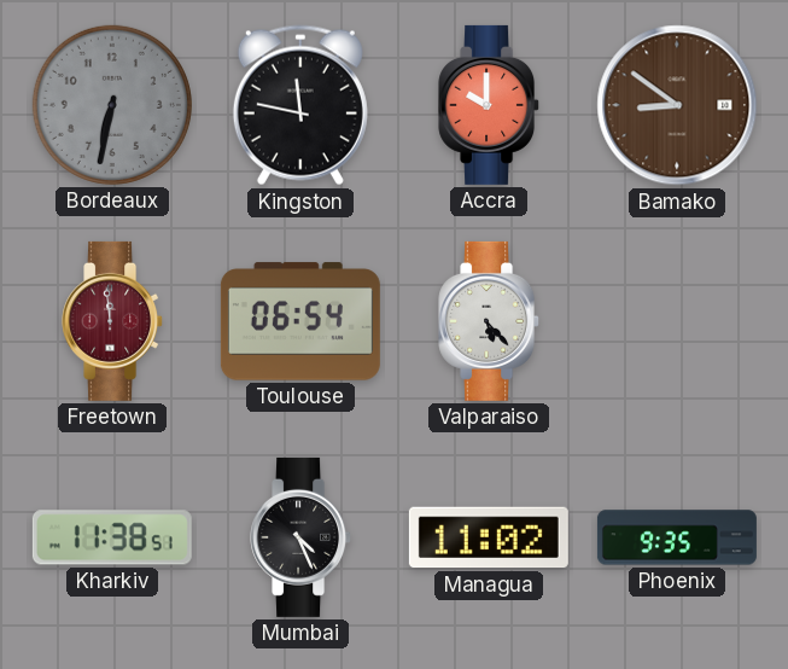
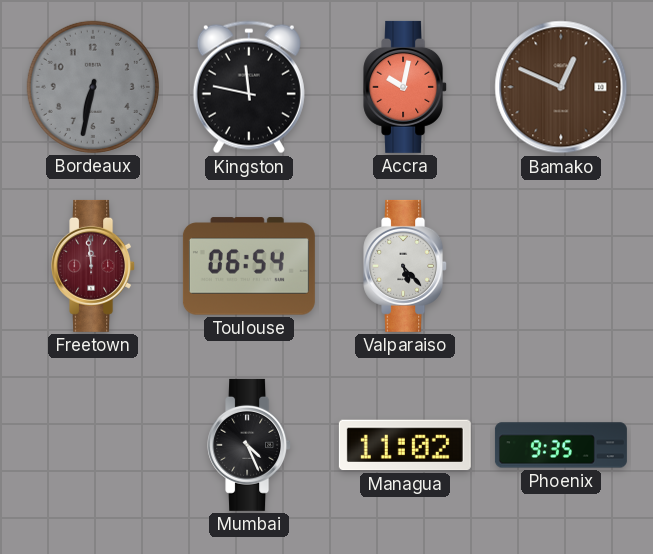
Accra: 10:00 -> 10:02
Bamako: 8:51 -> 12:49
Kharkiv: 11:38 -> none
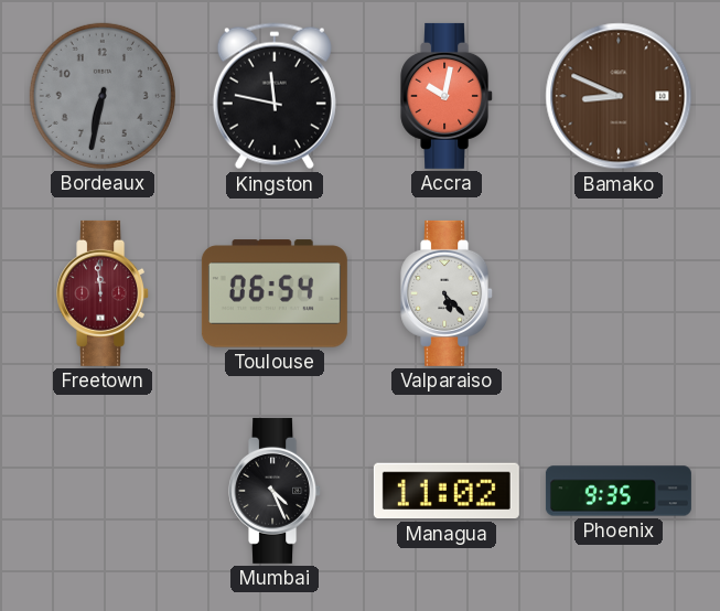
Bamako: 12:49 -> 8:49
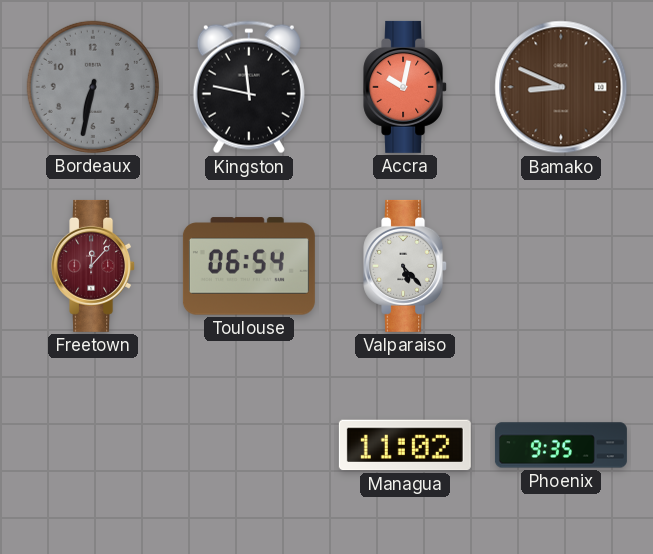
Freetown: 11:59 -> 12:07
Mumbai: 4:26 -> none
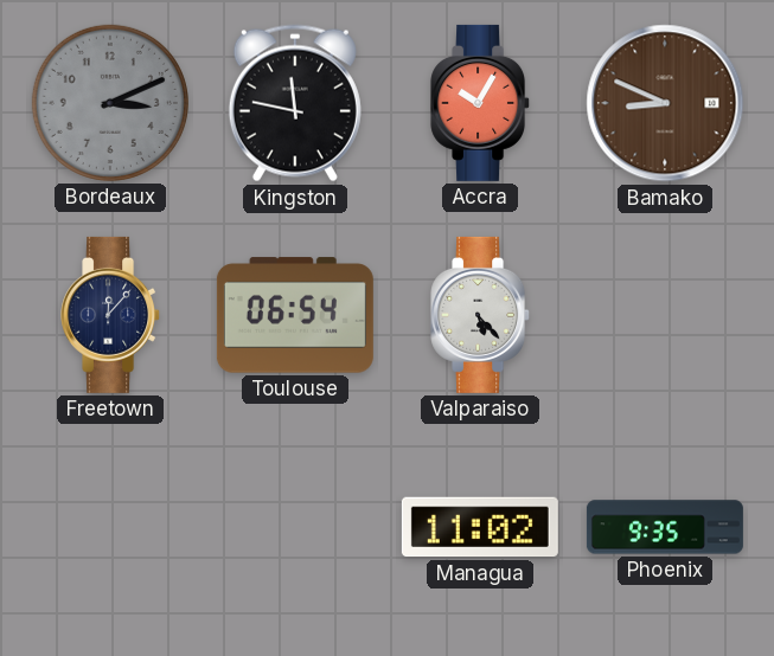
Bordeaux: 6:32 -> 3:11
Accra: 10:02 -> 10:05
Freetown dial: burgundy -> navy
